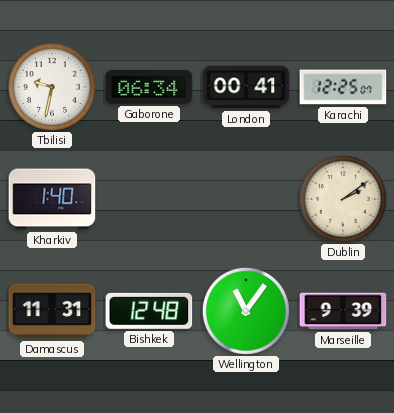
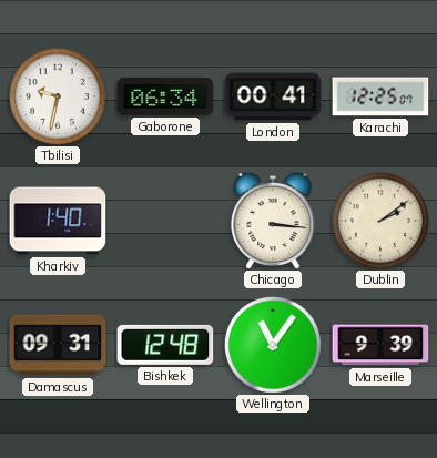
Chicago: none -> 3:16
Damascus: 11:31 -> 09:31
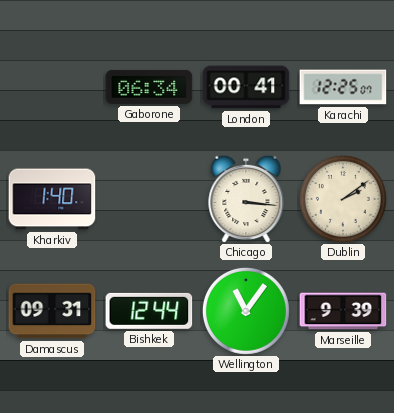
Tbilisi: 9:32 -> none
Bishkek: 12:48 -> 12:44
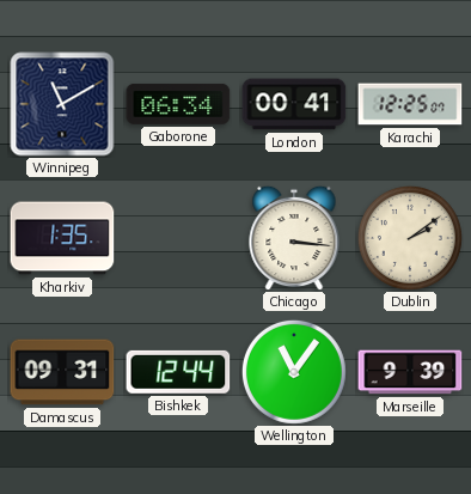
Winnipeg: none -> 11:10
Kharkiv: 1:40 -> 1:35
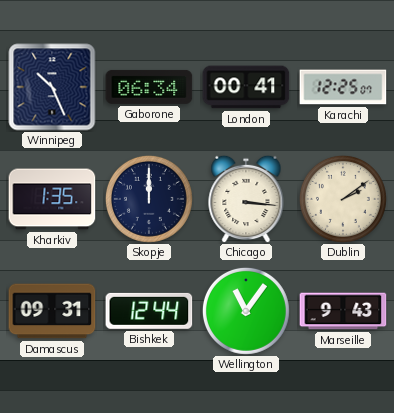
Winnipeg: 11:10 -> 10:26
Skopje: none -> 12:00
Marseille: 9:39 -> 9:43
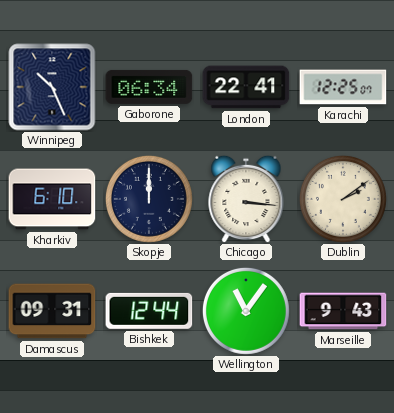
London: 00:41 -> 22:41
Kharkiv: 1:35 -> 6:10
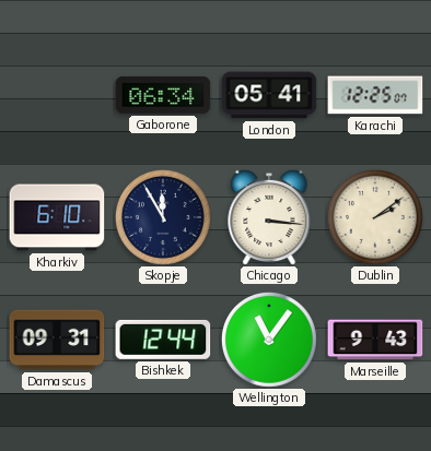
Winnipeg: 10:26 -> none
London: 22:41 -> 05:41
Skopje: 12:00 -> 11:55
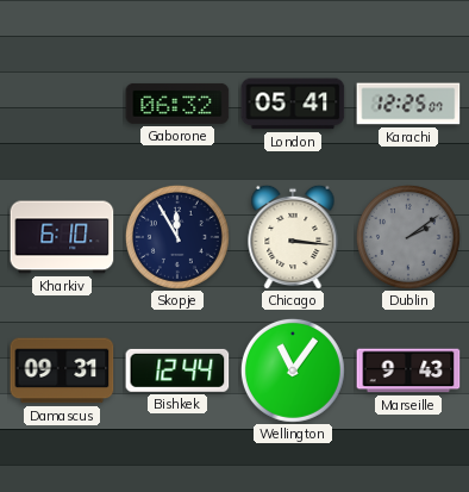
Gaborone: 06:34 -> 06:32
Dublin dial: cream -> grey
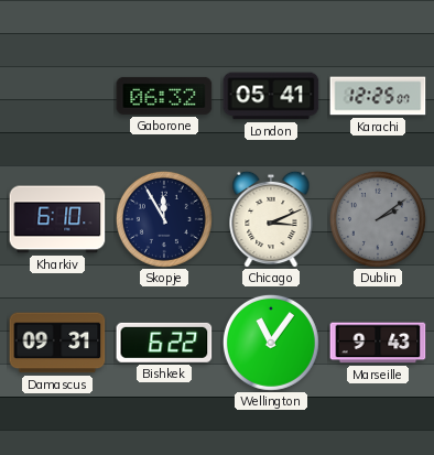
Chicago: 3:16 -> 3:11
Bishkek: 12:44 -> 6:22
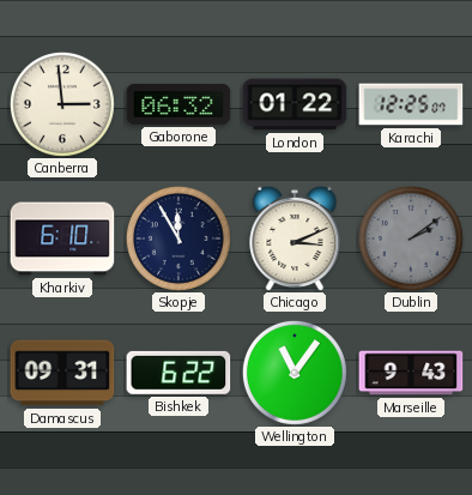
Canberra: none -> 2:59
London: 05:41 -> 01:22
